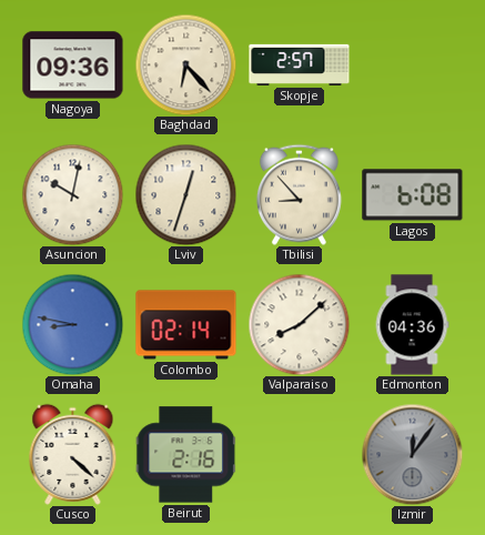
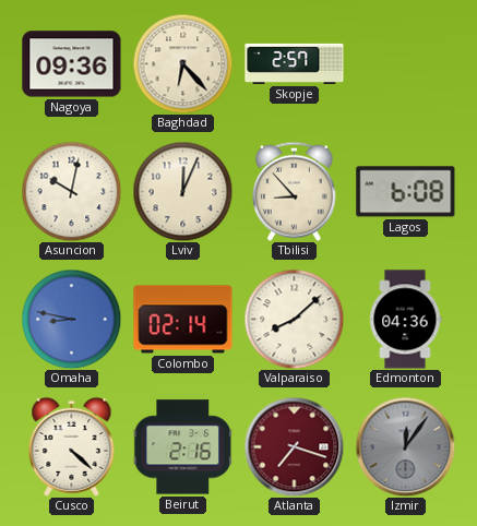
Lviv: 12:33 -> 12:04
Atlanta: none -> 7:18
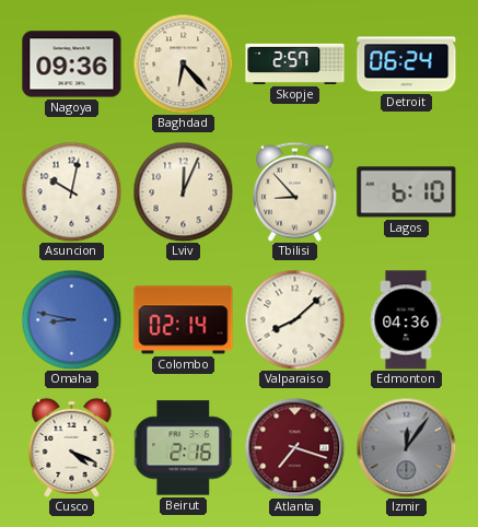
Detroit: none -> 06:24
Lagos: 6:08 -> 6:10
Cusco: 4:22 -> 4:19
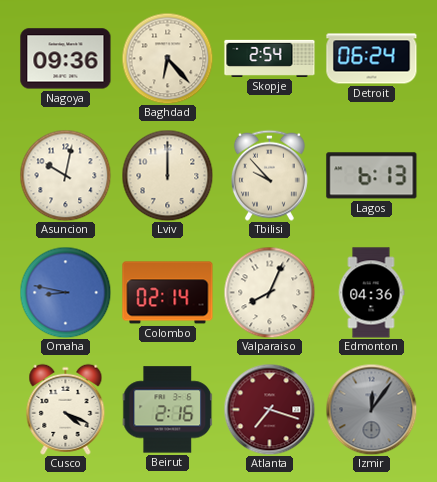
Skopje: 2:57 -> 2:54
Lviv: 12:04 -> 12:00
Tbilisi: 8:53 -> 9:53
Lagos: 6:10 -> 6:13
Valparaiso: 8:08 -> 8:04
